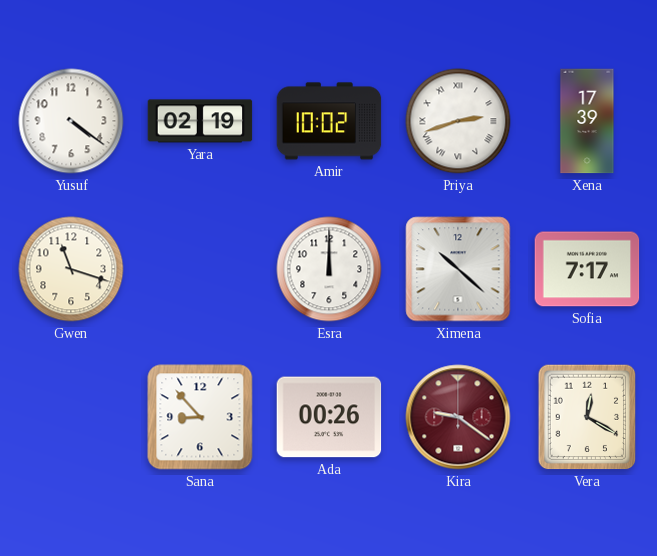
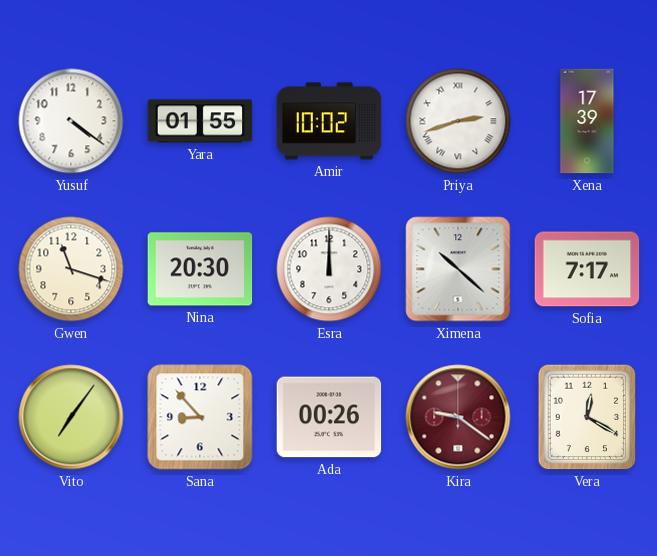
Yara: 02:19 -> 01:55
Nina: none -> 20:30
Vito: none -> 7:06
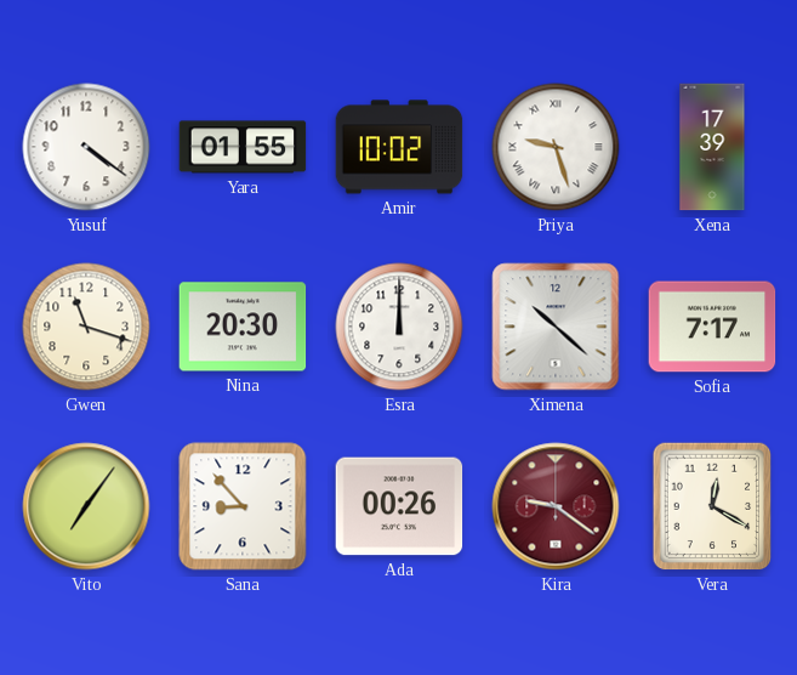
Priya: 2:42 -> 9:27
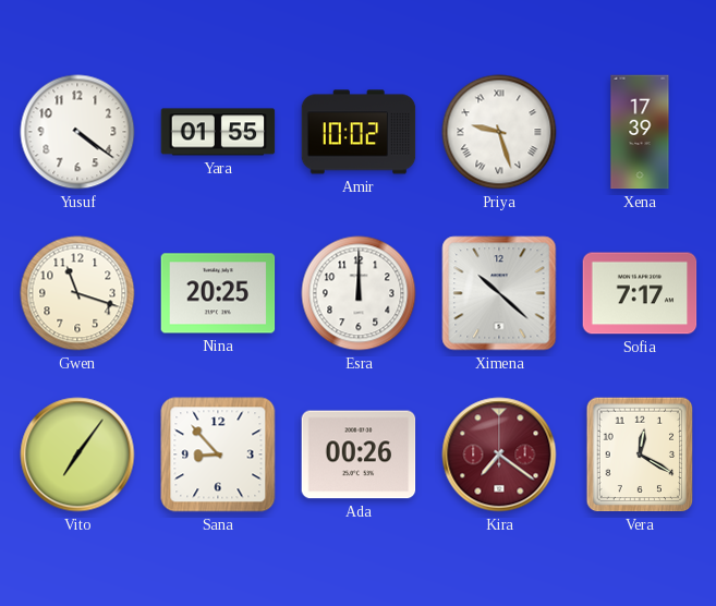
Nina: 20:30 -> 20:25
Kira: 9:21 -> 7:21
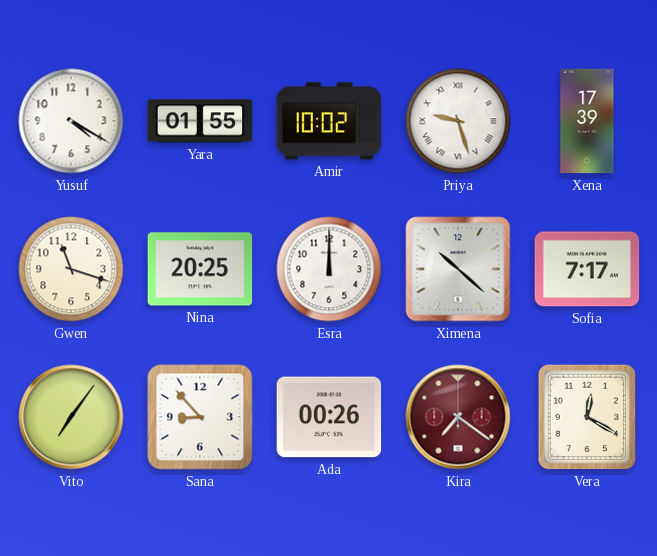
Yusuf: 4:21 -> 4:20
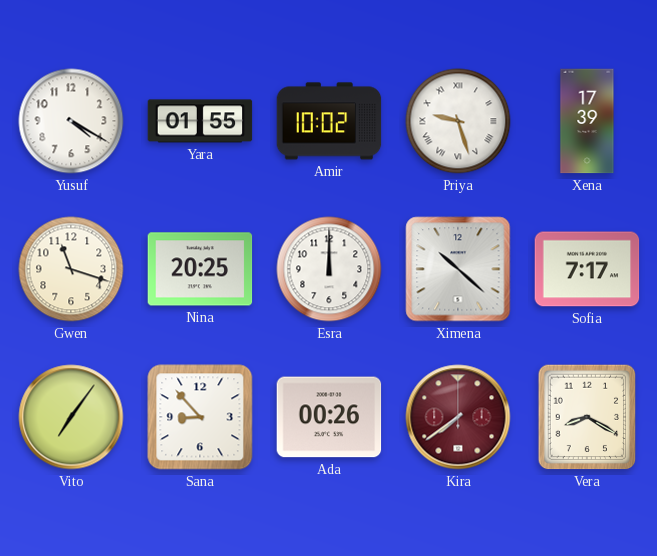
Kira: 7:21 -> 7:39
Vera: 12:20 -> 8:20
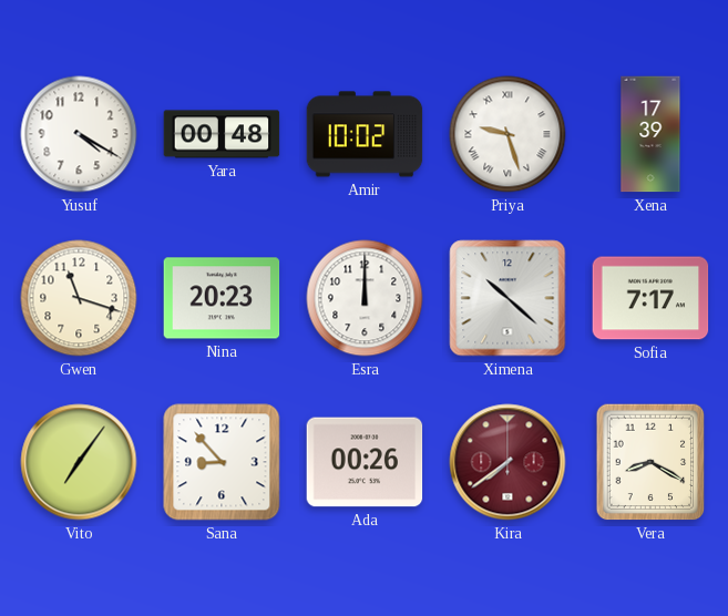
Yara: 01:55 -> 00:48
Nina: 20:25 -> 20:23
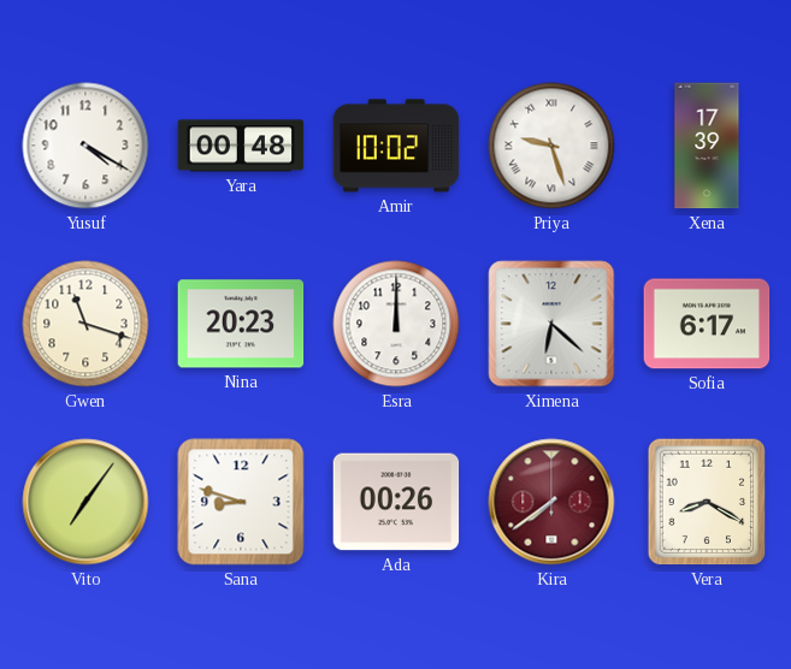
Ximena: 10:22 -> 6:22
Sofia: 7:17 -> 6:17
Sana: 8:53 -> 8:48
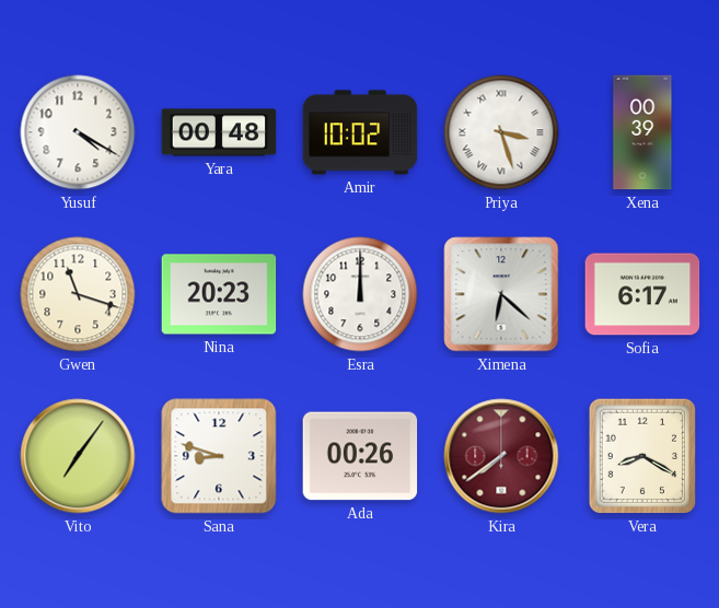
Priya: 9:27 -> 3:27
Xena: 17:39 -> 00:39
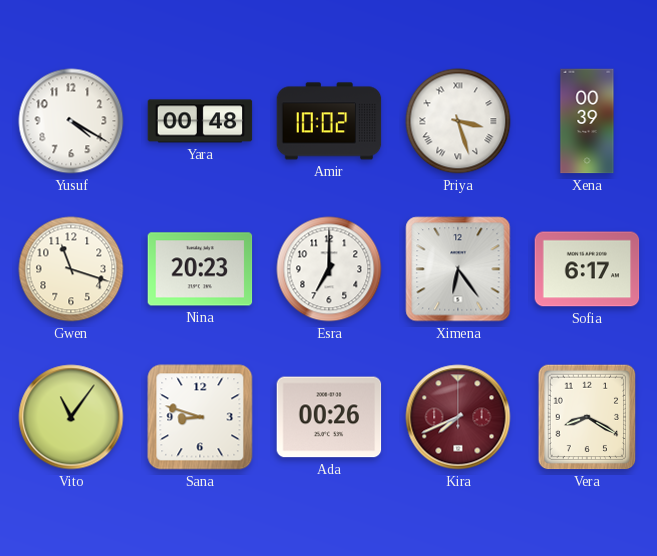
Esra: 12:00 -> 7:00
Ximena: 6:22 -> 6:24
Vito: 7:06 -> 11:06
Kira: 7:39 -> 7:41
